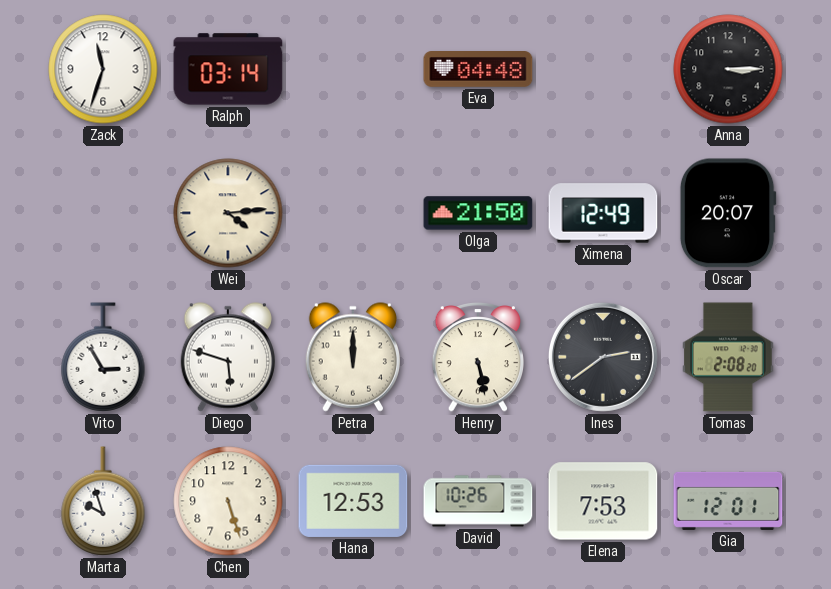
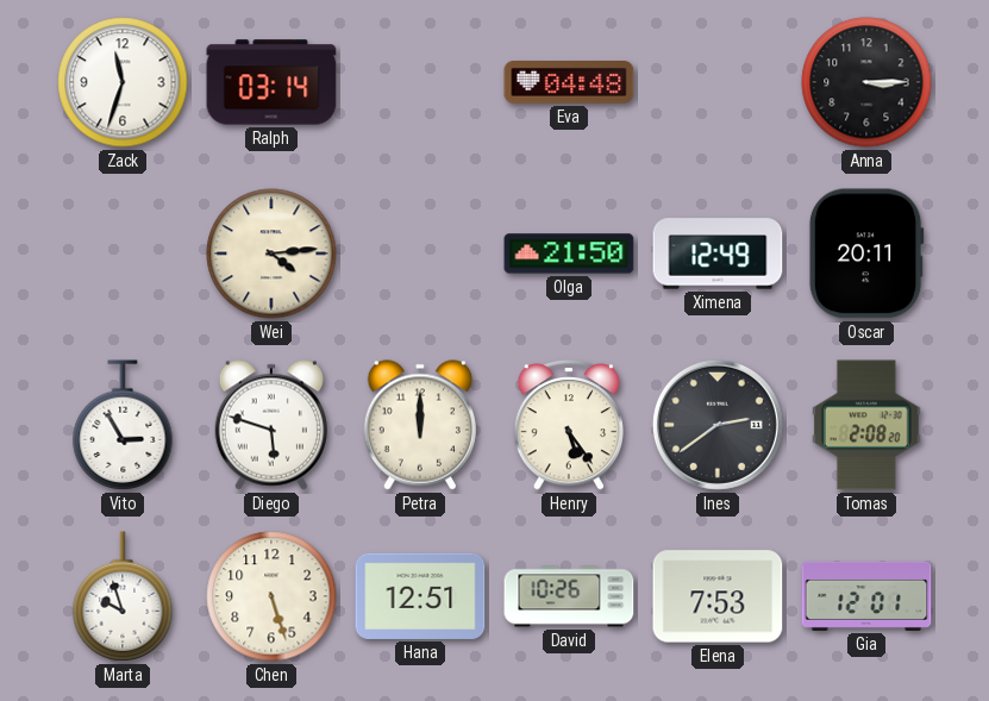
Oscar: 20:07 -> 20:11
Henry: 5:28 -> 5:24
Hana: 12:53 -> 12:51
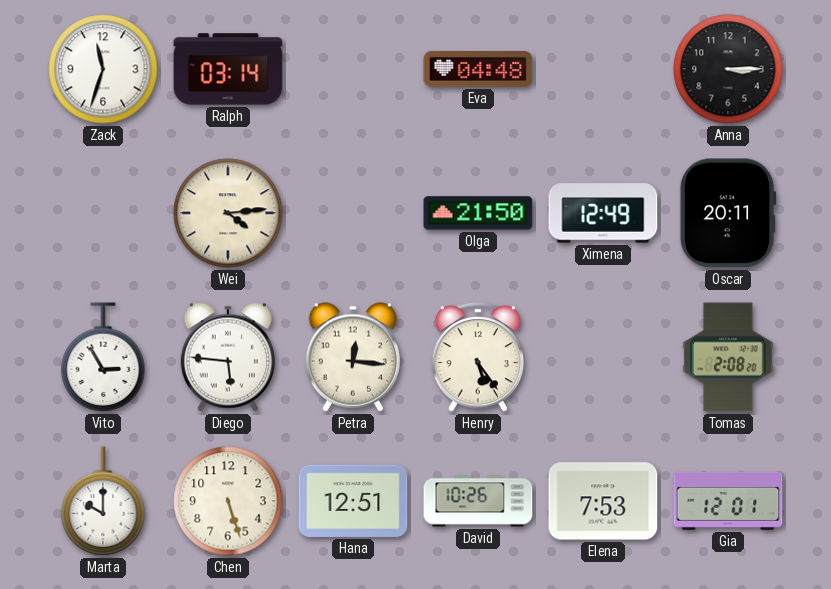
Diego: 5:48 -> 5:46
Petra: 12:00 -> 12:16
Ines: 2:39 -> none
Marta: 9:57 -> 10:00
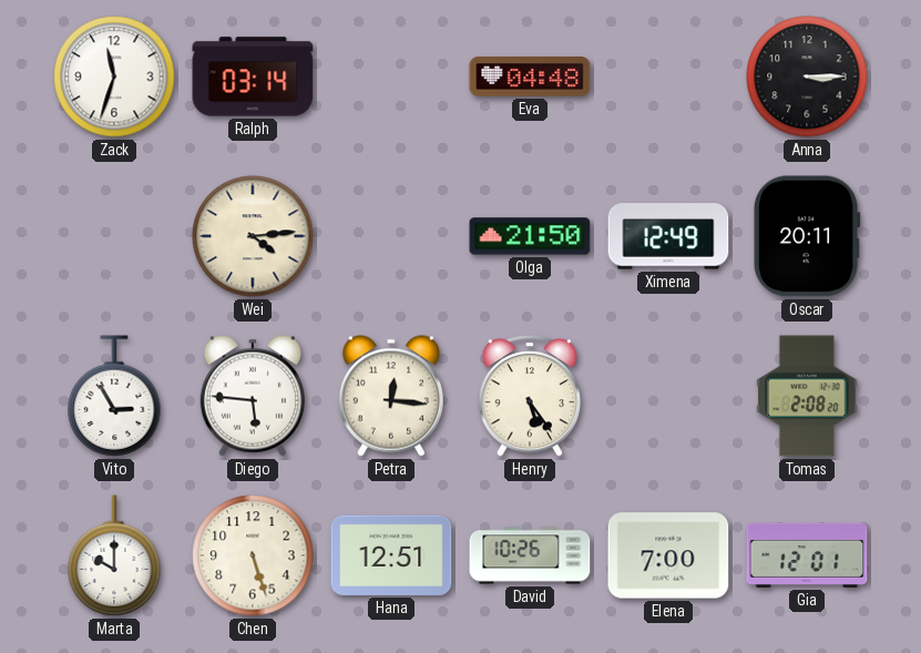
Elena: 7:53 -> 7:00
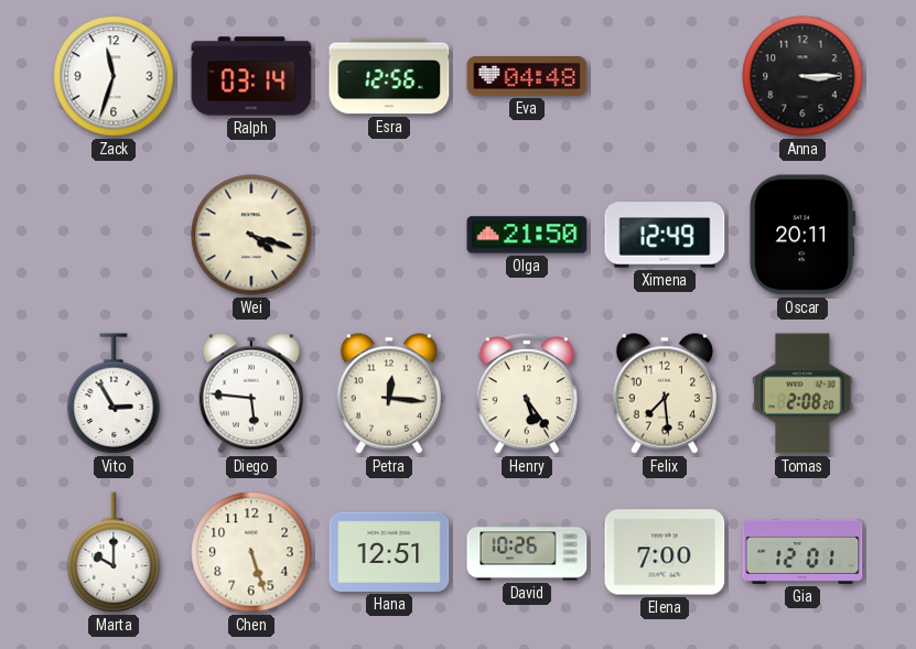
Esra: none -> 12:56
Wei: 4:14 -> 4:18
Felix: none -> 7:29
